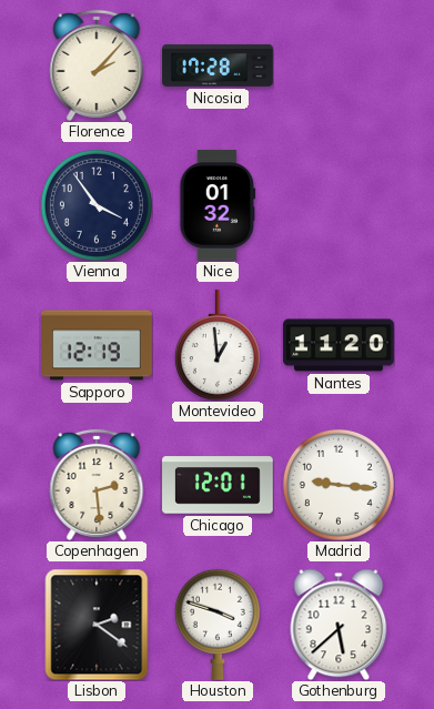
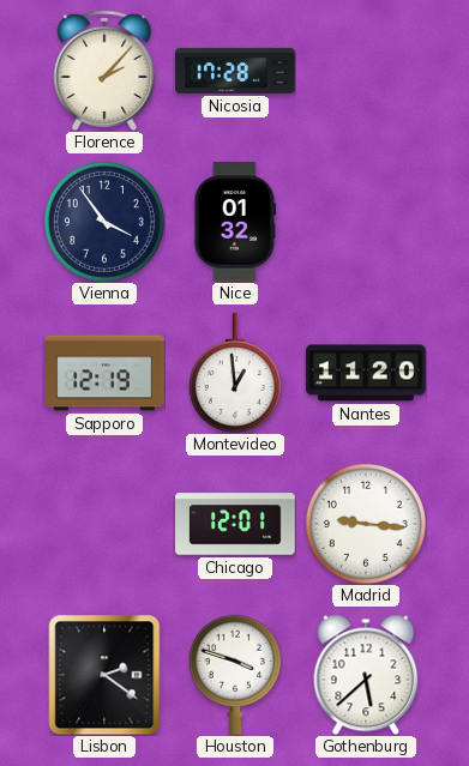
Copenhagen: 2:29 -> none
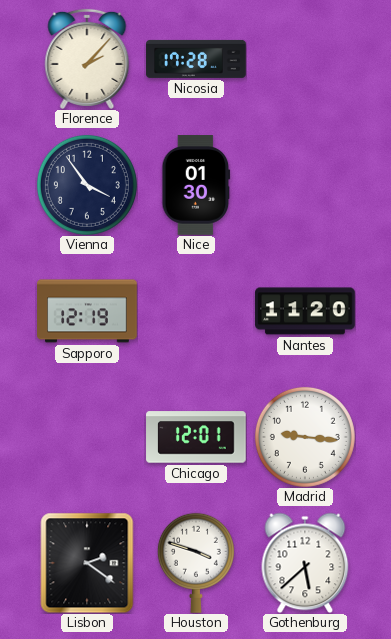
Nice: 01:32 -> 01:30
Montevideo: 12:59 -> none
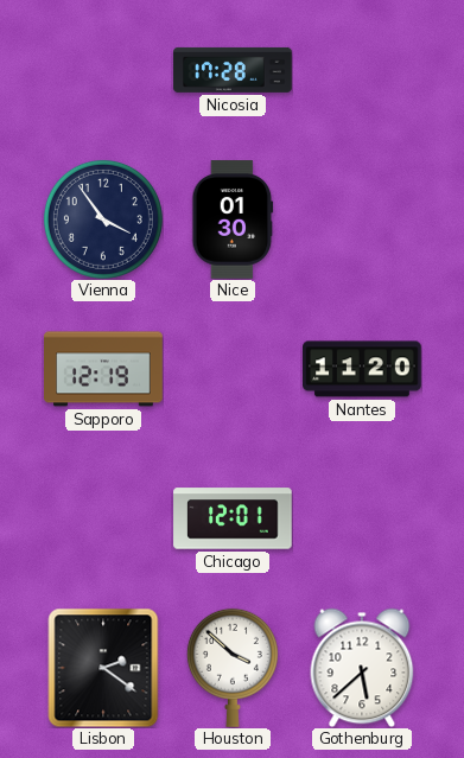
Florence: 2:07 -> none
Madrid: 9:16 -> none
Houston: 3:48 -> 3:52
